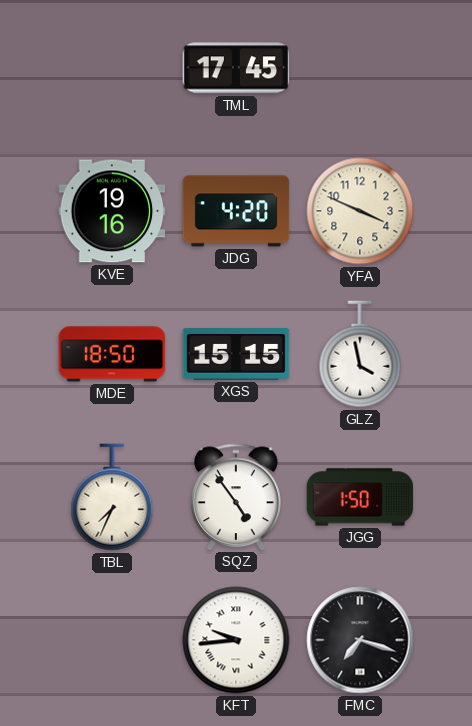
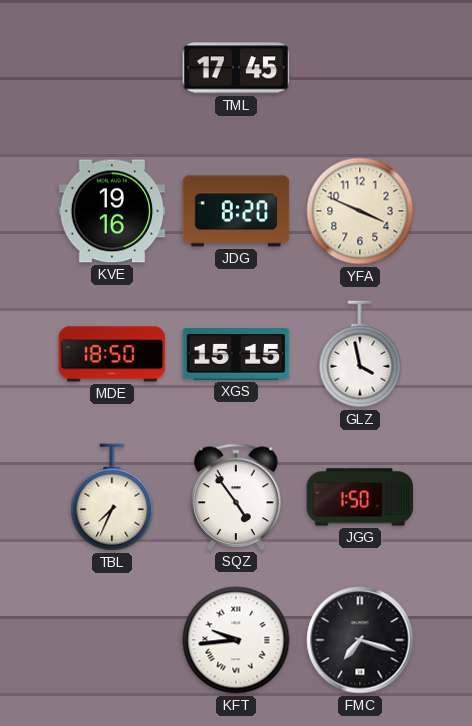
JDG: 4:20 -> 8:20
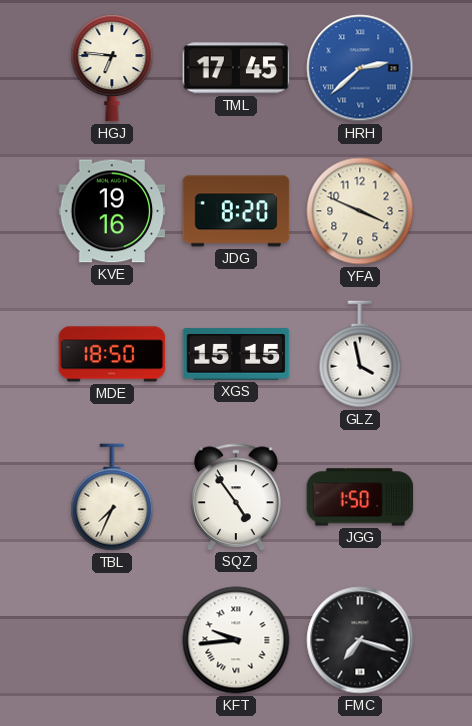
HGJ: none -> 6:46
HRH: none -> 2:38
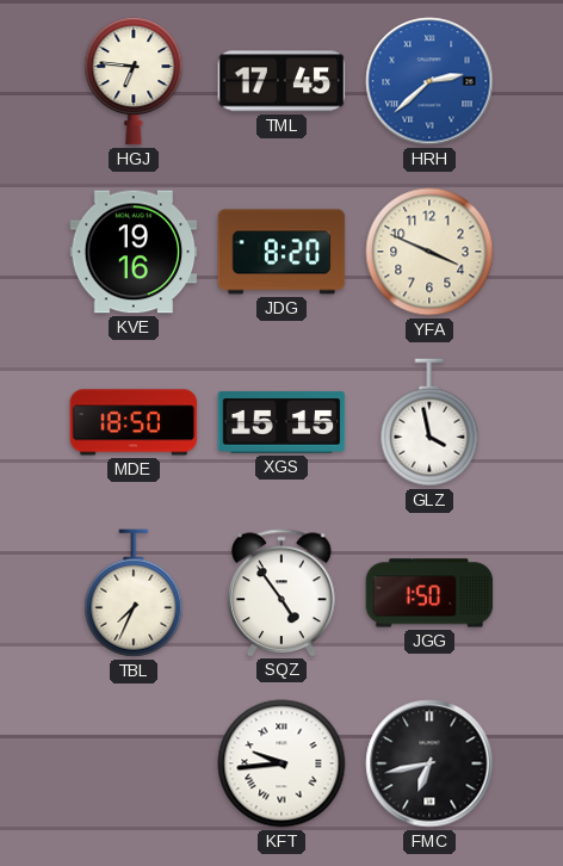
FMC: 7:18 -> 6:43
